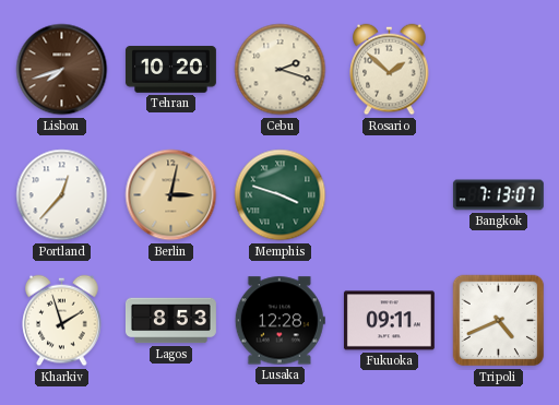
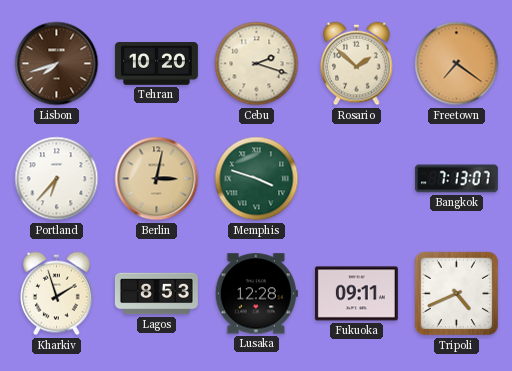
Freetown: none -> 7:21
Portland: 12:37 -> 6:37
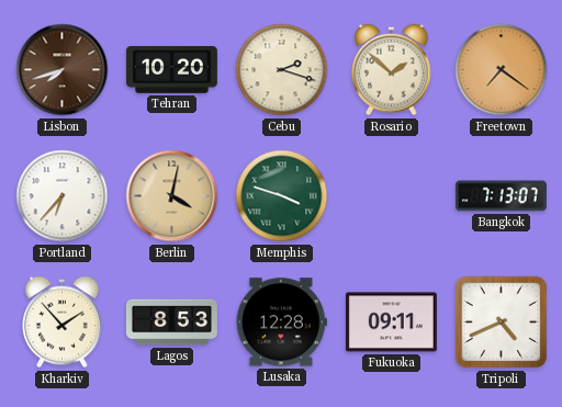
Berlin: 3:02 -> 4:02
Kharkiv: 1:57 -> 1:53
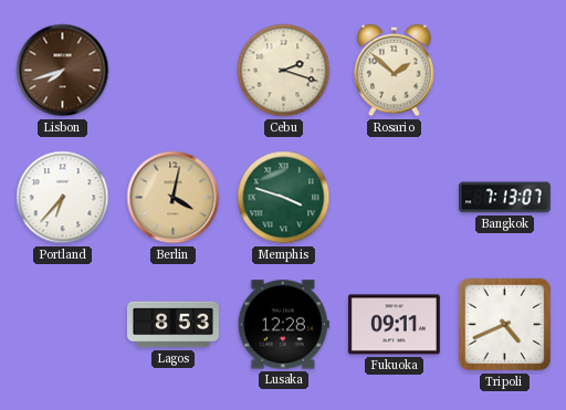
Tehran: 10:20 -> none
Freetown: 7:21 -> none
Kharkiv: 1:53 -> none
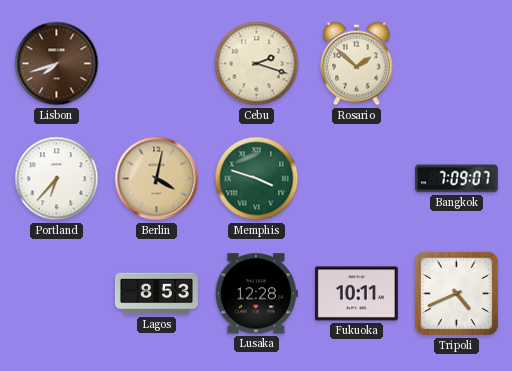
Bangkok: 7:13 -> 7:09
Fukuoka: 09:11 -> 10:11
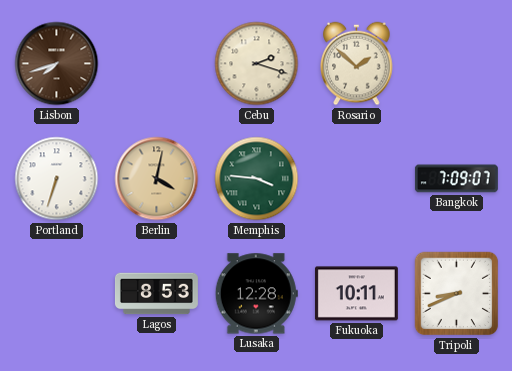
Portland: 6:37 -> 6:33
Memphis: 3:48 -> 3:46
Tripoli: 4:41 -> 8:41
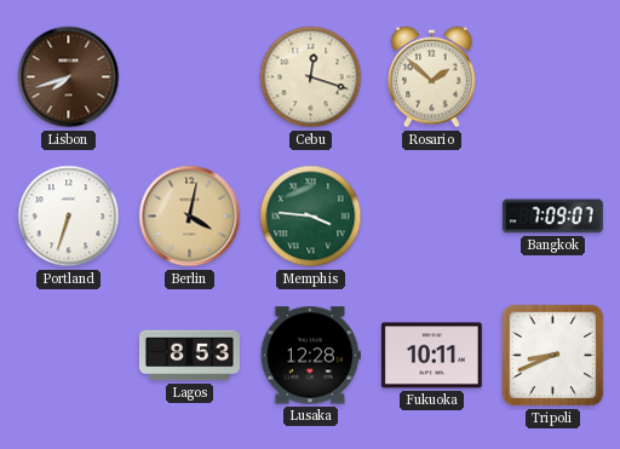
Cebu: 2:18 -> 12:18
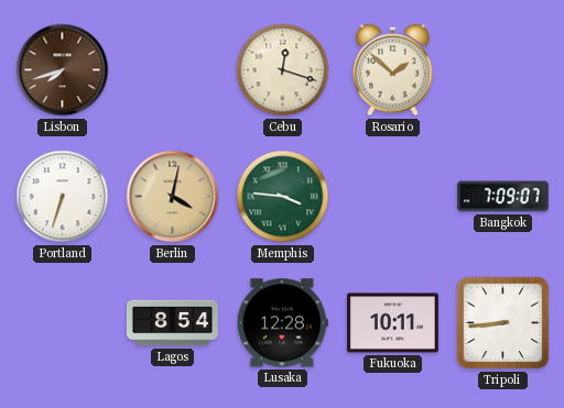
Lagos: 8:53 -> 8:54
Tripoli: 8:41 -> 8:44
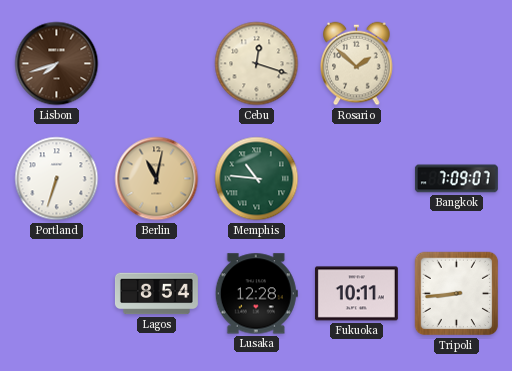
Berlin: 4:02 -> 11:02
Memphis: 3:46 -> 10:46
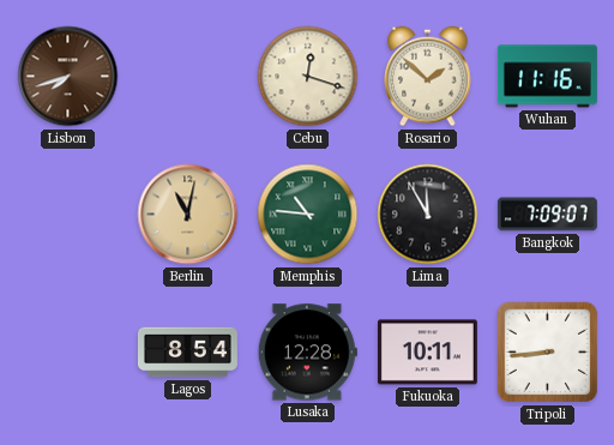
Wuhan: none -> 11:16
Portland: 6:33 -> none
Lima: none -> 11:55
